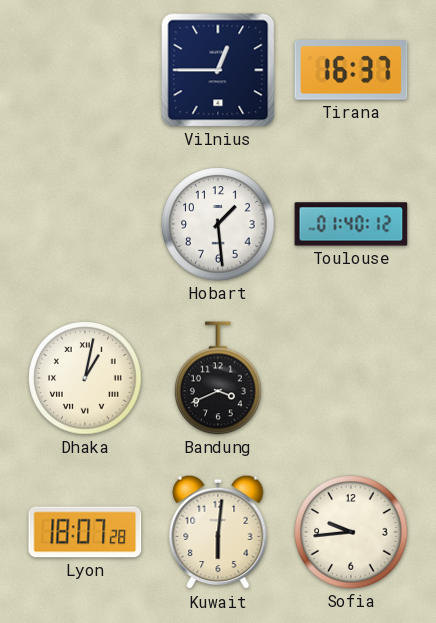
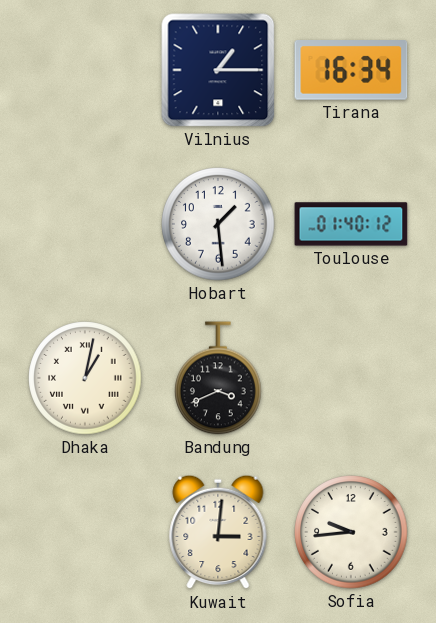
Vilnius: 12:45 -> 1:15
Tirana: 16:37 -> 16:34
Lyon: 18:07 -> none
Kuwait: 6:01 -> 3:01
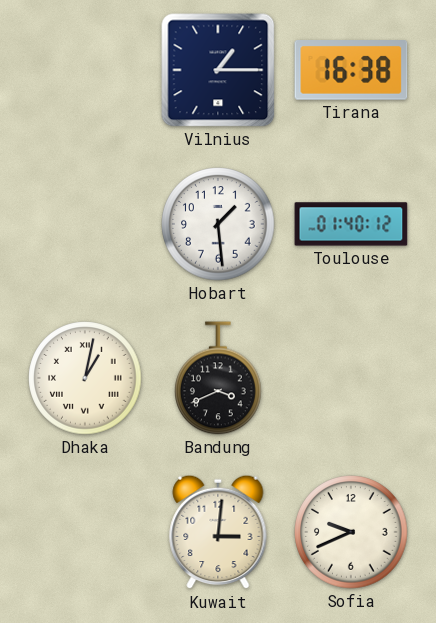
Tirana: 16:34 -> 16:38
Sofia: 9:44 -> 9:41
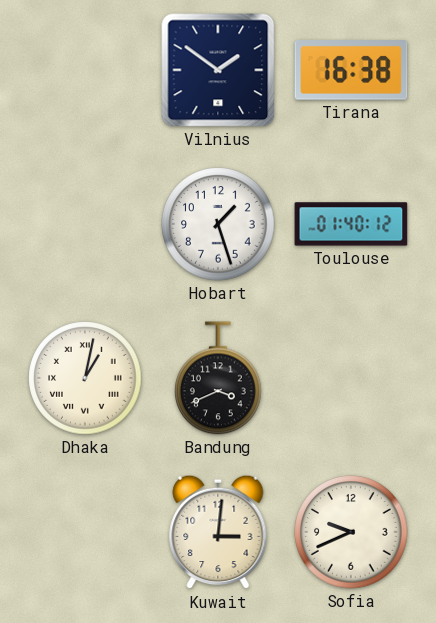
Vilnius: 1:15 -> 1:51
Hobart: 1:29 -> 1:27
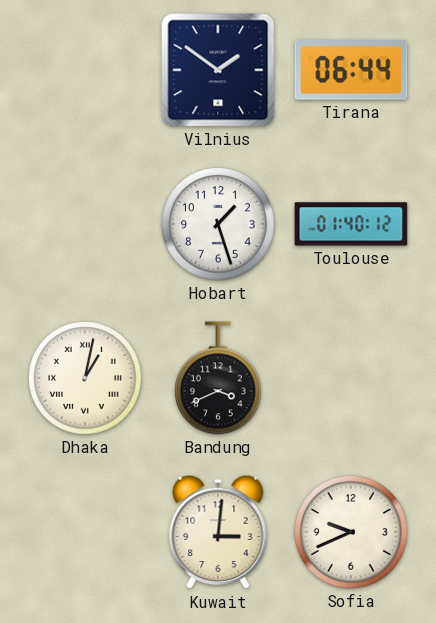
Tirana: 16:38 -> 06:44
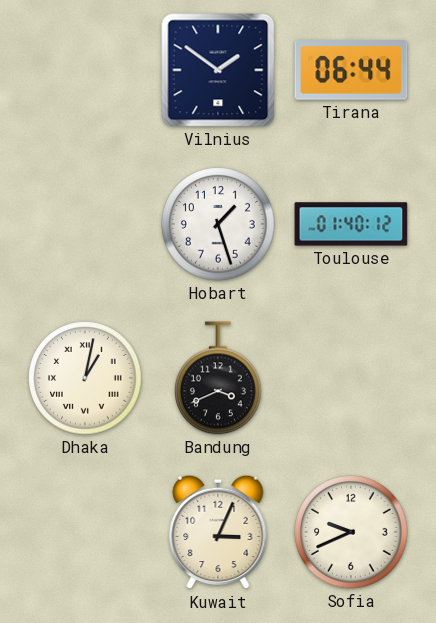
Kuwait: 3:01 -> 3:04
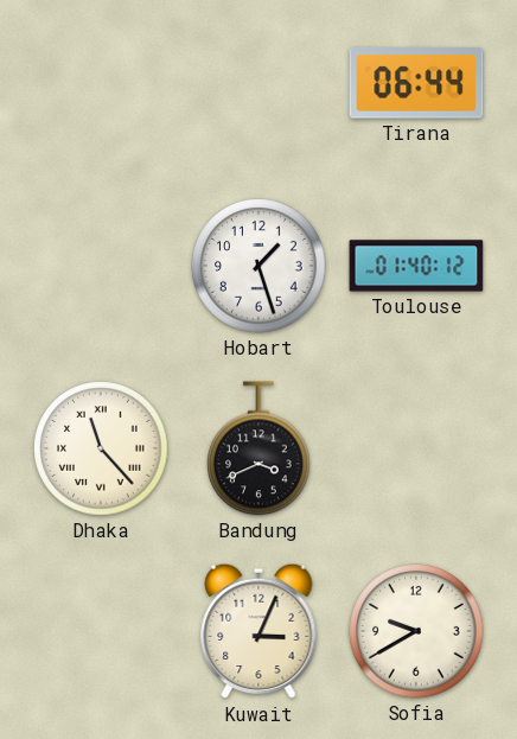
Vilnius: 1:51 -> none
Dhaka: 1:02 -> 11:23
Sofia: 9:41 -> 9:40
